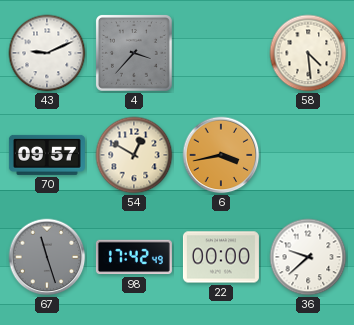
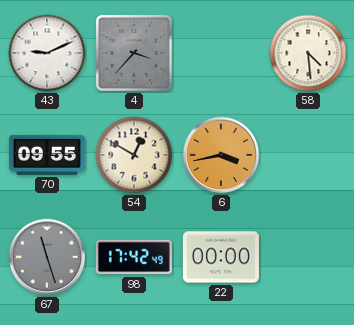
70: 09:57 -> 09:55
36: 9:38 -> none
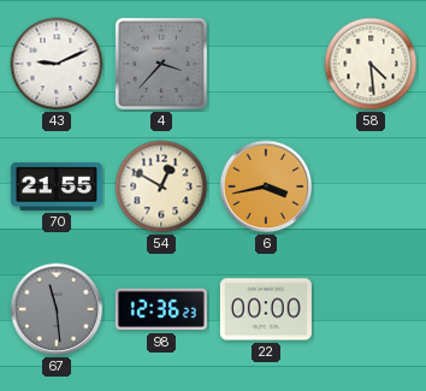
70: 09:55 -> 21:55
67: 11:27 -> 11:29
98: 17:42 -> 12:36
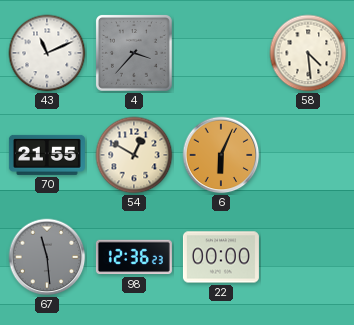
43: 9:11 -> 11:11
6: 3:43 -> 6:04
